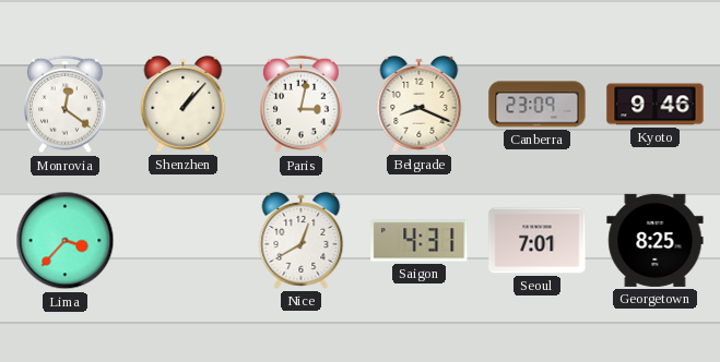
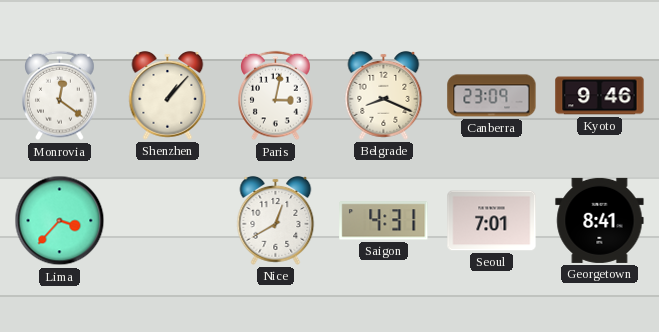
Georgetown: 8:25 -> 8:41
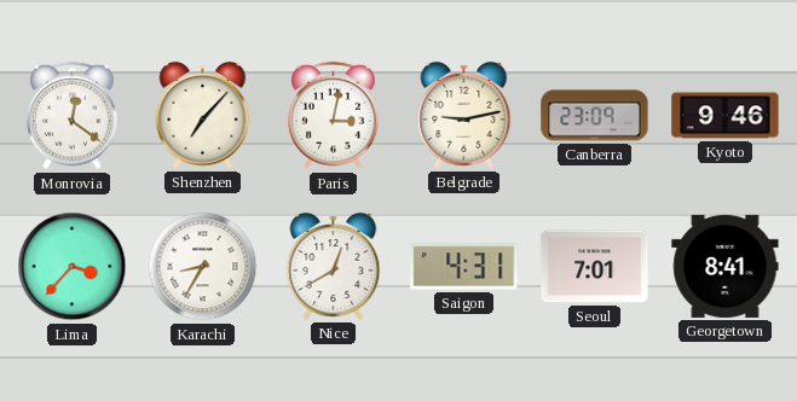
Shenzhen: 1:07 -> 7:07
Belgrade: 8:19 -> 9:13
Karachi: none -> 8:35
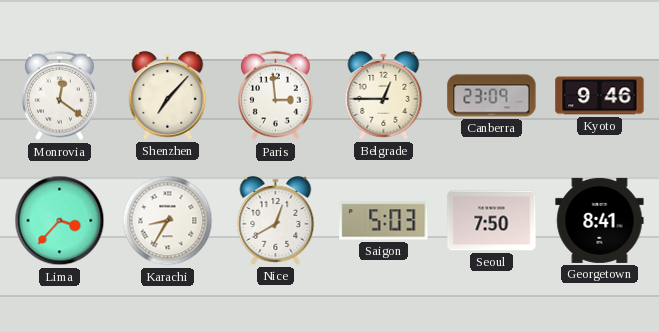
Paris: 3:02 -> 2:59
Belgrade: 9:13 -> 12:45
Saigon: 4:31 -> 5:03
Seoul: 7:01 -> 7:50
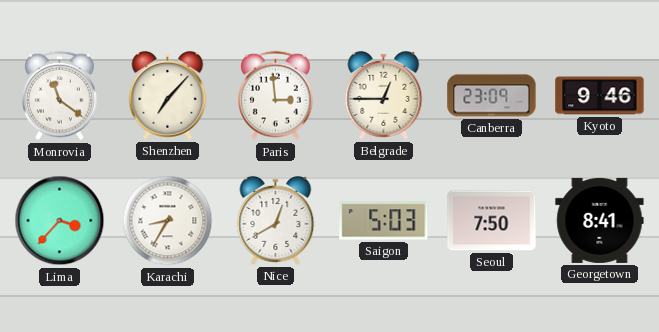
Monrovia: 12:21 -> 11:21
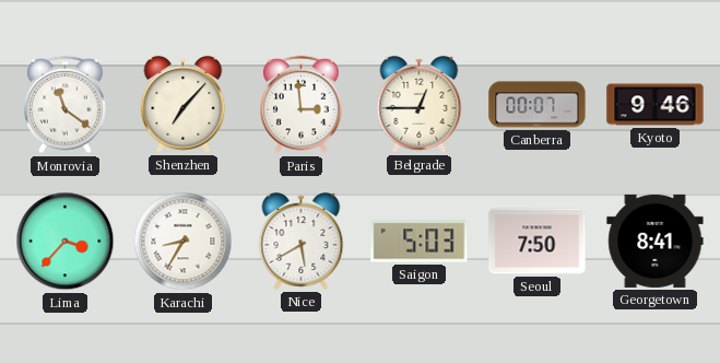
Canberra: 23:09 -> 00:07
Nice: 12:40 -> 5:40
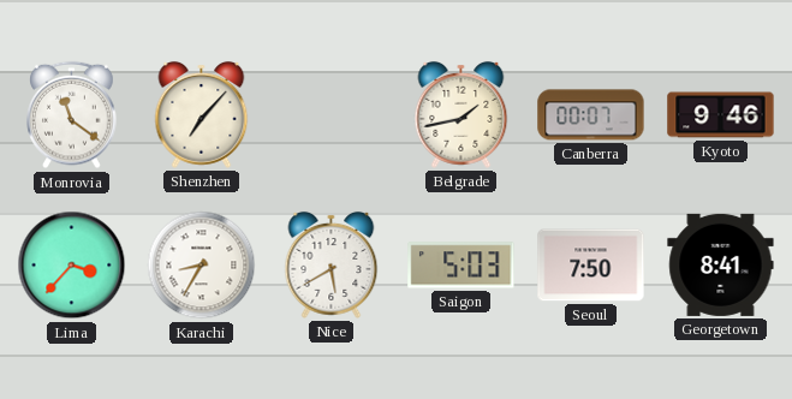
Paris: 2:59 -> none
Belgrade: 12:45 -> 1:43
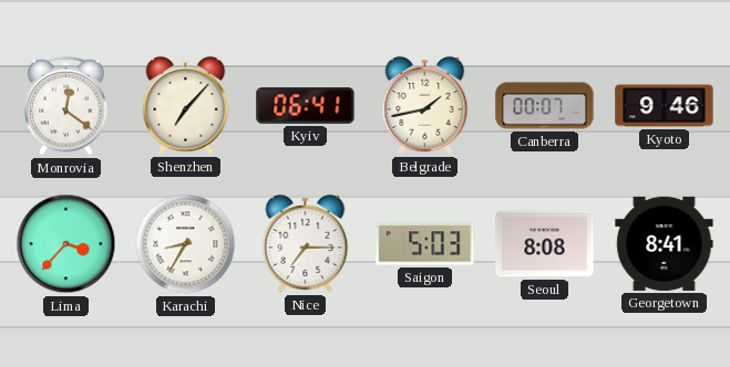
Monrovia: 11:21 -> 12:21
Kyiv: none -> 06:41
Nice: 5:40 -> 7:15
Seoul: 7:50 -> 8:08
